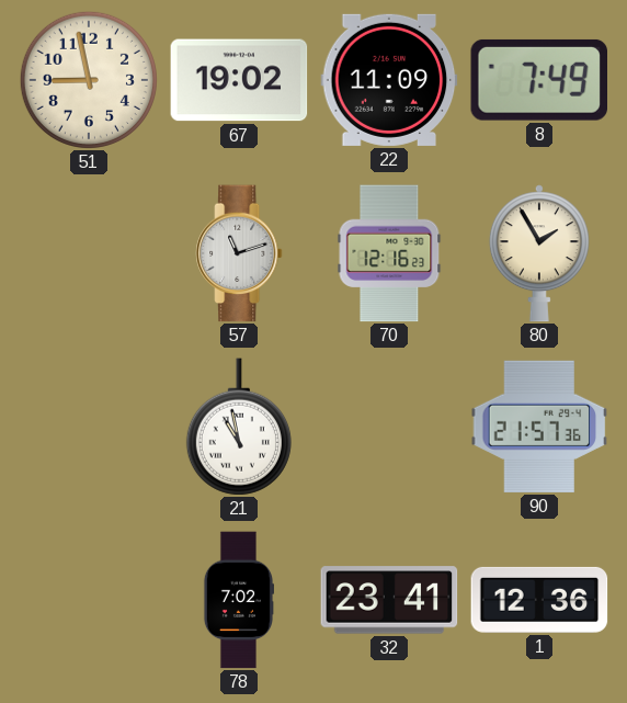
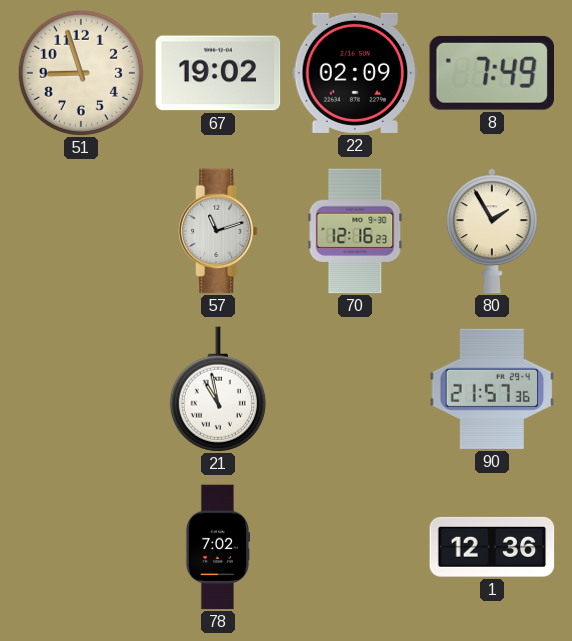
51: 8:58 -> 8:57
22: 11:09 -> 02:09
32: 23:41 -> none
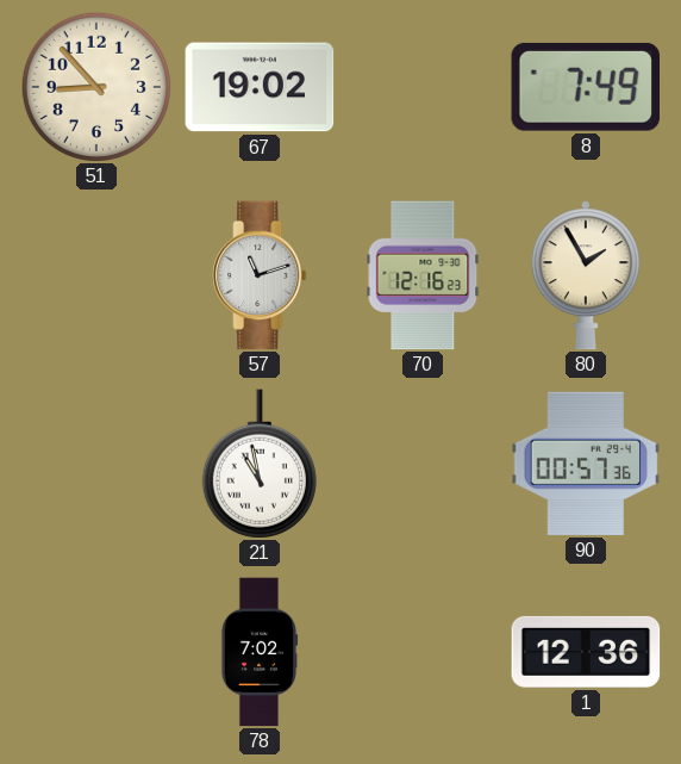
51: 8:57 -> 8:53
22: 02:09 -> none
90: 21:57 -> 00:57
